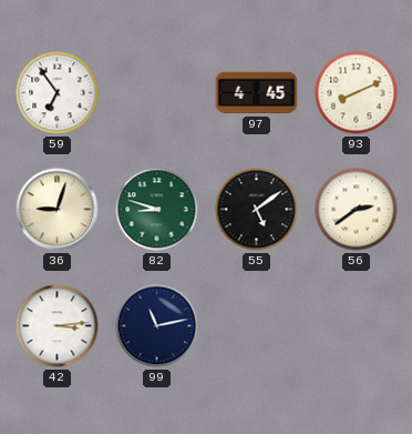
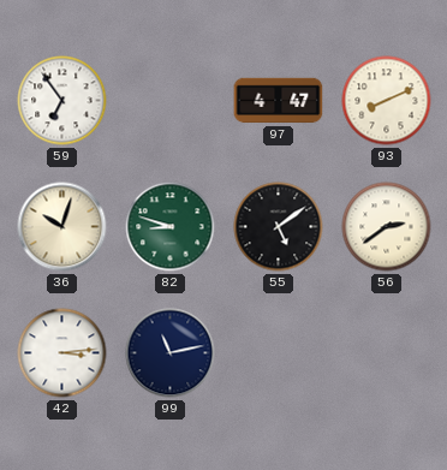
97: 4:45 -> 4:47
36: 9:03 -> 10:03
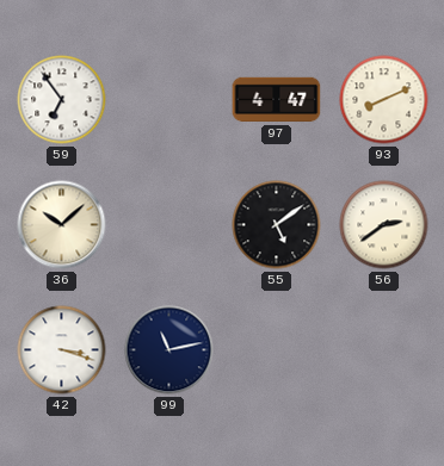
36: 10:03 -> 10:08
82: 8:48 -> none
42: 3:14 -> 3:18
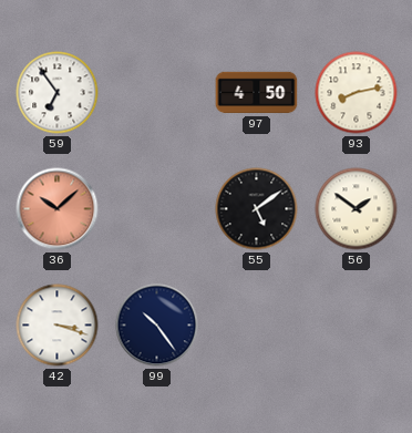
97: 4:47 -> 4:50
93: 8:11 -> 8:13
36 dial: cream -> salmon
56: 2:39 -> 1:51
99: 11:13 -> 10:24
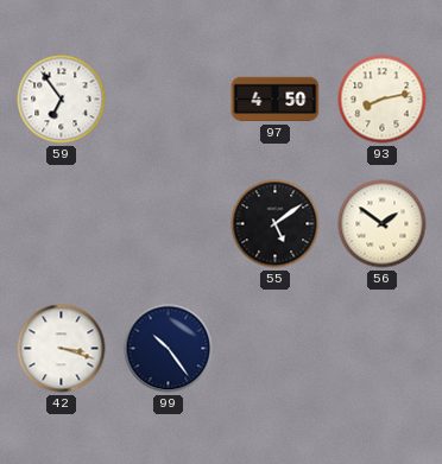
36: 10:08 -> none
